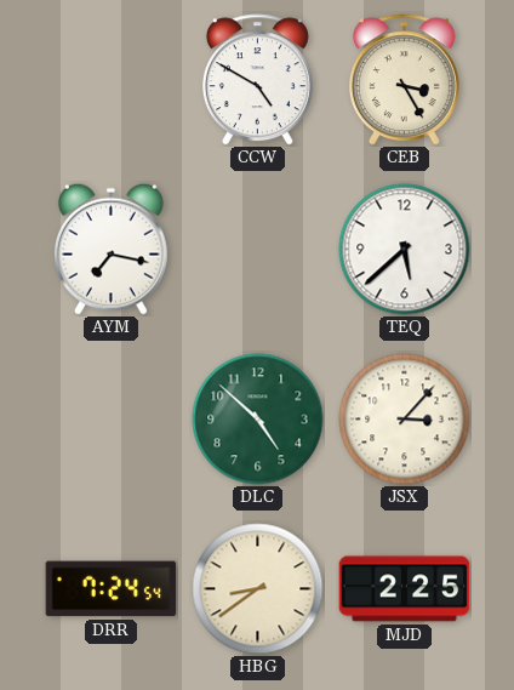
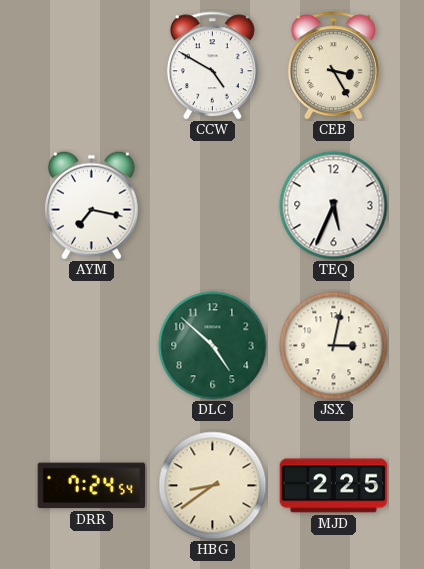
TEQ: 5:38 -> 5:34
JSX: 3:07 -> 3:02
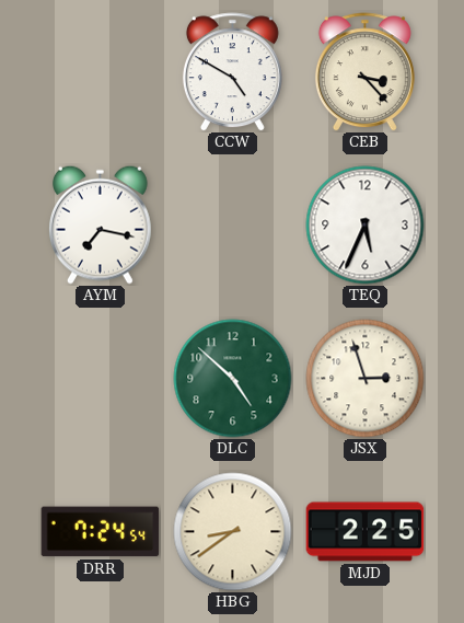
CEB: 3:25 -> 3:23
JSX: 3:02 -> 2:57
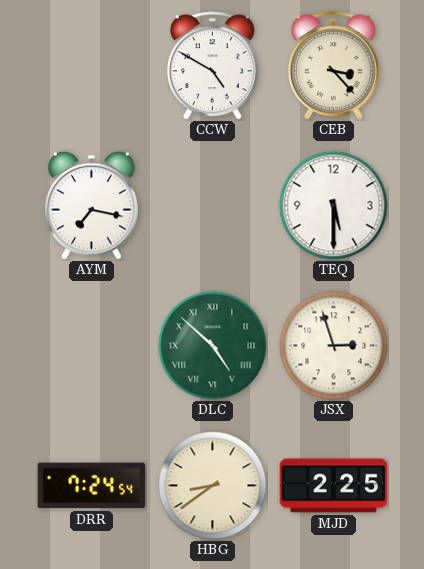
TEQ: 5:34 -> 5:30
DLC numerals: Arabic -> Roman
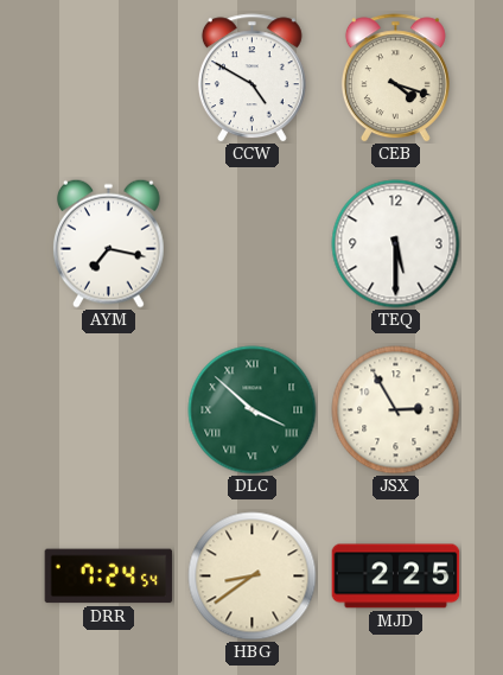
CEB: 3:23 -> 4:18
DLC: 4:52 -> 3:52
JSX: 2:57 -> 2:55
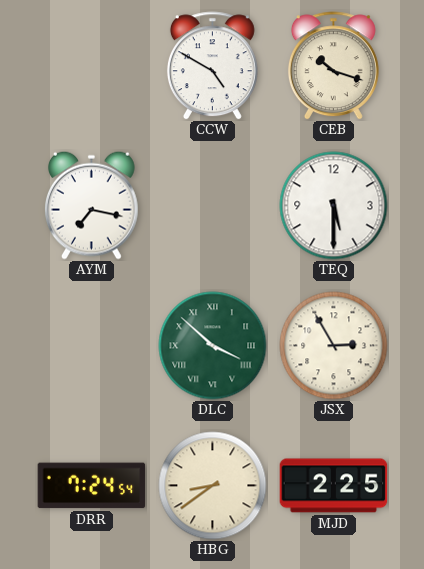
CEB: 4:18 -> 10:18
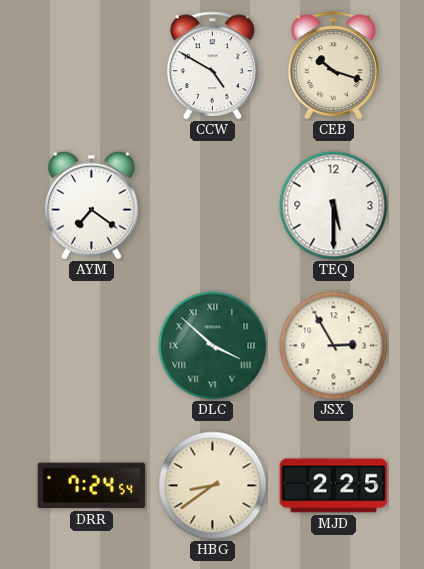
AYM: 7:17 -> 7:21
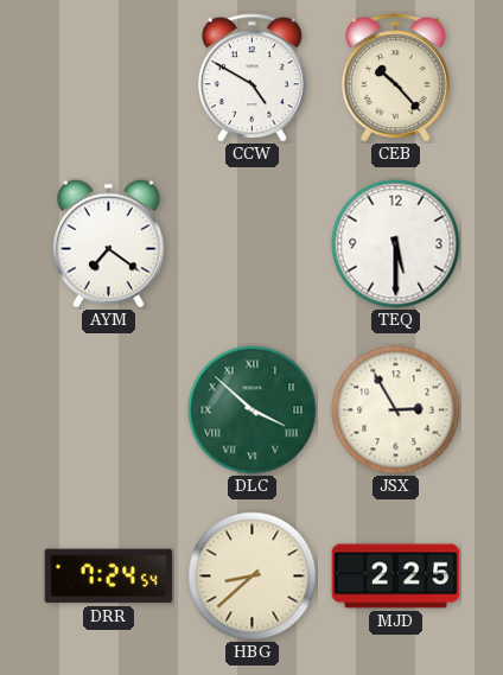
CEB: 10:18 -> 10:23
HBG: 8:39 -> 8:38
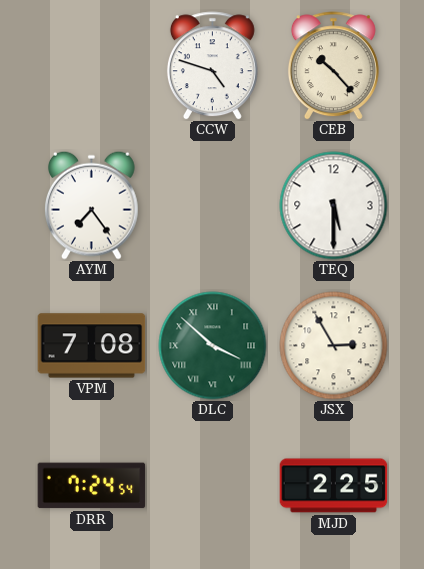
CCW: 4:50 -> 4:48
AYM: 7:21 -> 7:24
VPM: none -> 7:08
HBG: 8:38 -> none
